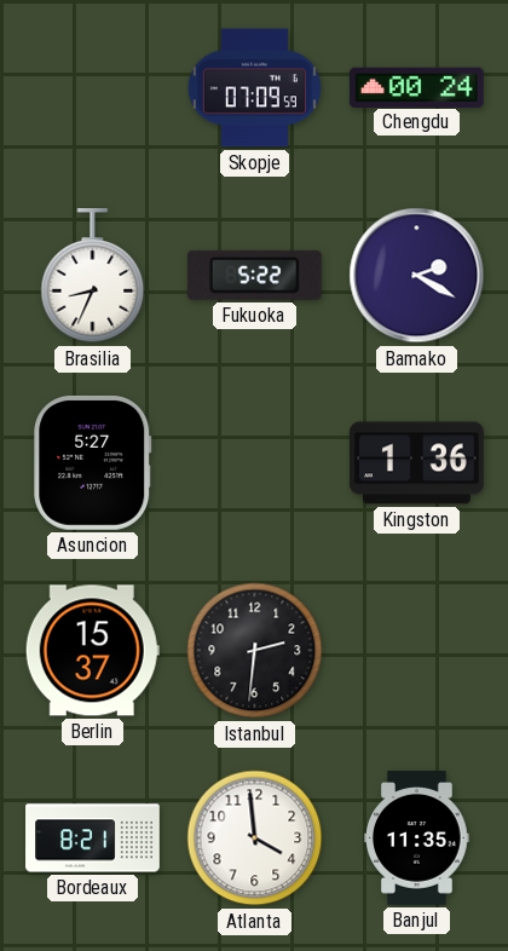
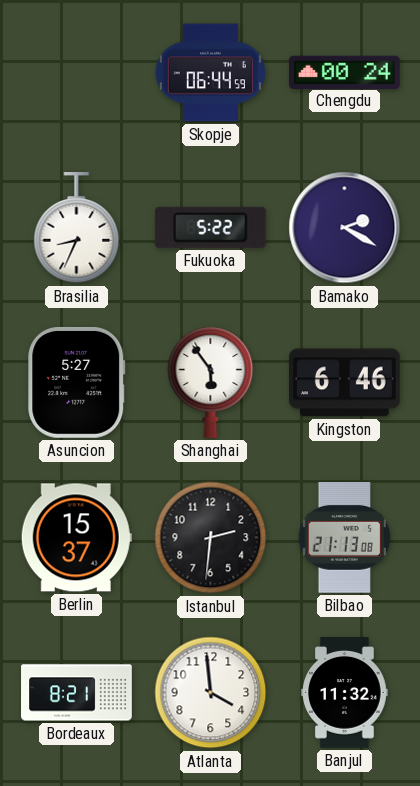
Skopje: 07:09 -> 06:44
Shanghai: none -> 5:54
Kingston: 1:36 -> 6:46
Bilbao: none -> 21:13
Banjul: 11:35 -> 11:32
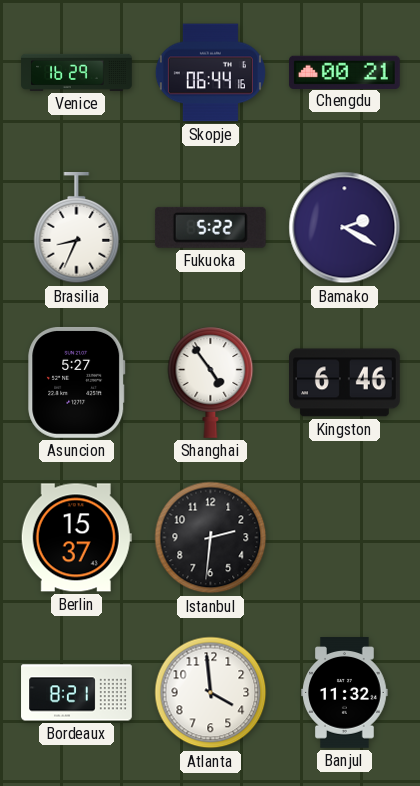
Venice: none -> 16:29
Skopje: 06:44:59 -> 06:44:16
Chengdu: 00:24 -> 00:21
Shanghai: 5:54 -> 4:54
Bilbao: 21:13 -> none
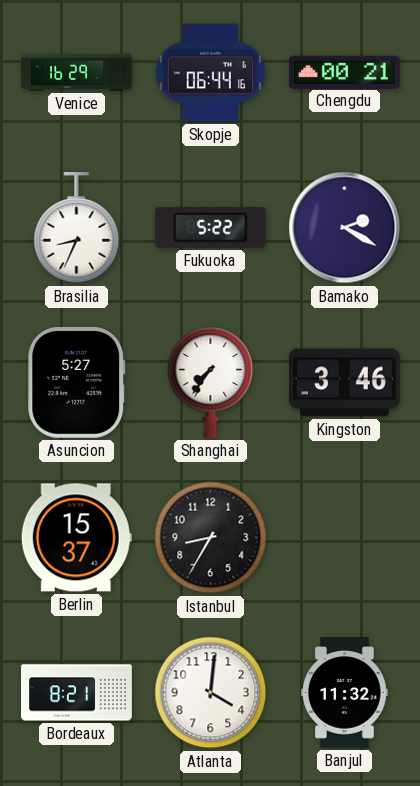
Shanghai: 4:54 -> 7:36
Kingston: 6:46 -> 3:46
Istanbul: 2:31 -> 8:35
Atlanta: 3:59 -> 4:01
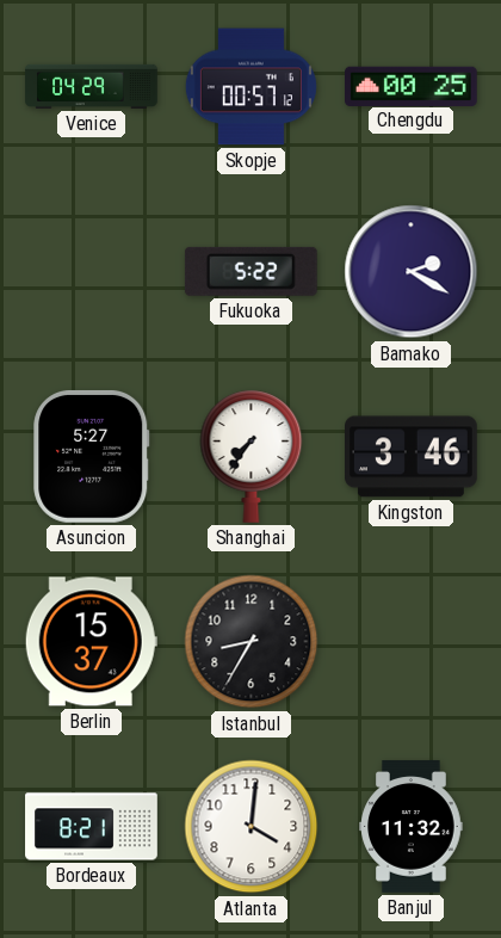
Venice: 16:29 -> 04:29
Skopje: 06:44 -> 00:57
Chengdu: 00:21 -> 00:25
Brasilia: 8:34 -> none
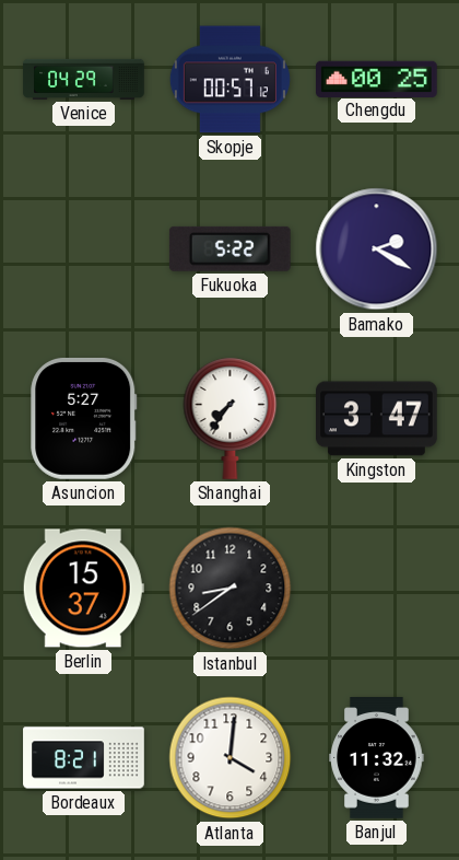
Kingston: 3:46 -> 3:47
Istanbul: 8:35 -> 8:39
